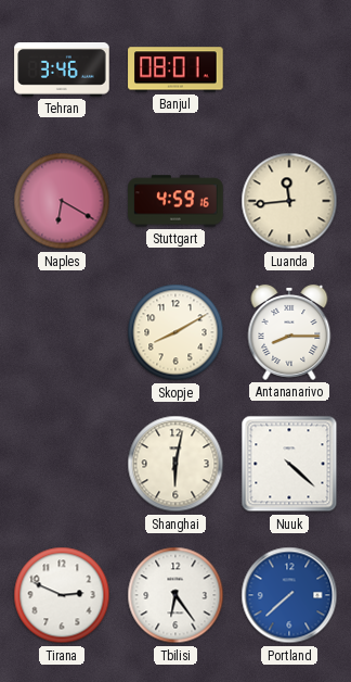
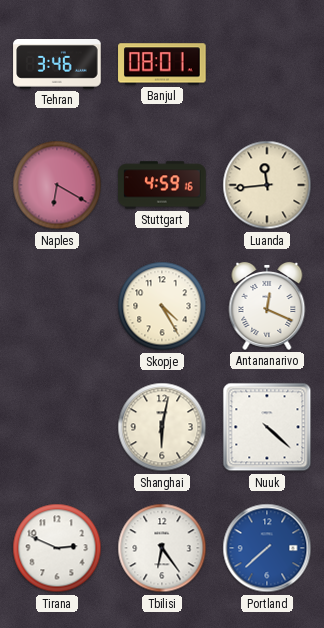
Skopje: 8:10 -> 4:25
Antananarivo: 8:15 -> 12:19
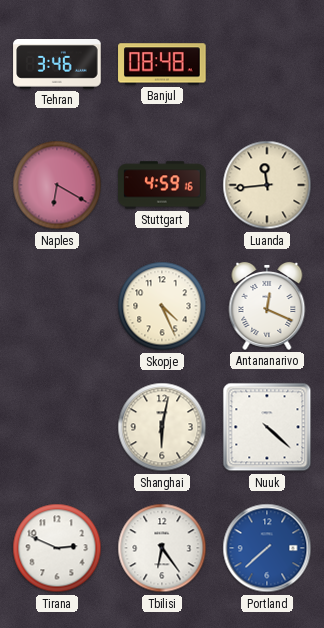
Banjul: 08:01 -> 08:48
Skopje: 4:25 -> 4:26
